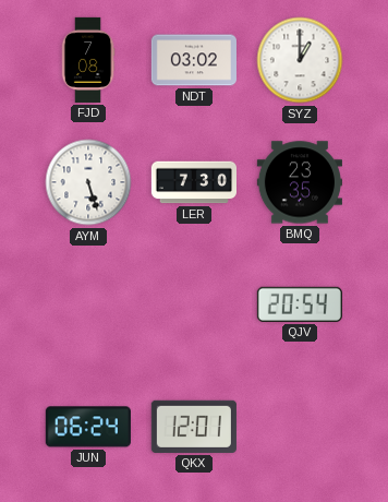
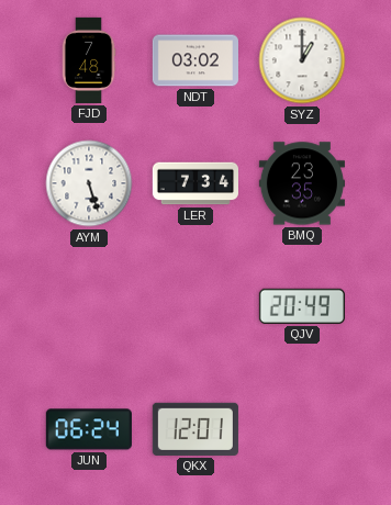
FJD: 7:08 -> 7:48
LER: 7:30 -> 7:34
QJV: 20:54 -> 20:49
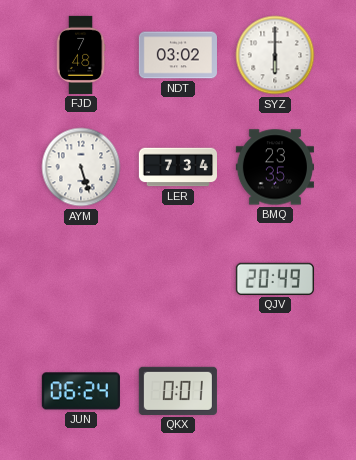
SYZ: 1:00 -> 6:00
QKX: 12:01 -> 0:01
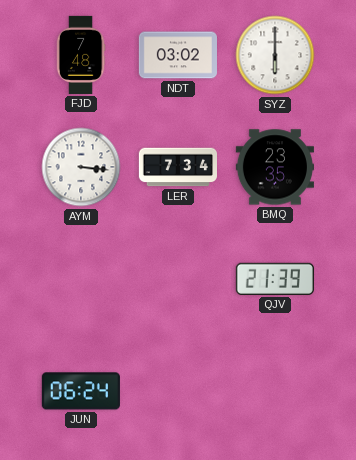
AYM: 5:27 -> 3:16
QJV: 20:49 -> 21:39
QKX: 0:01 -> none
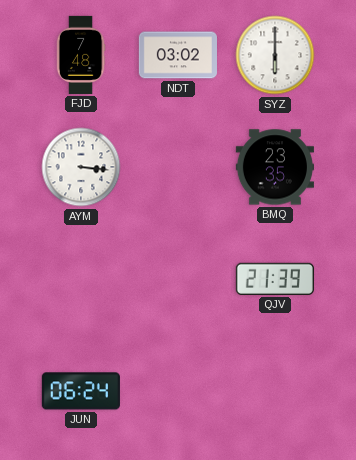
LER: 7:34 -> none
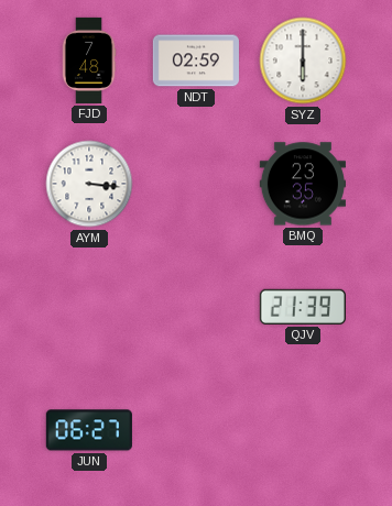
NDT: 03:02 -> 02:59
JUN: 06:24 -> 06:27
